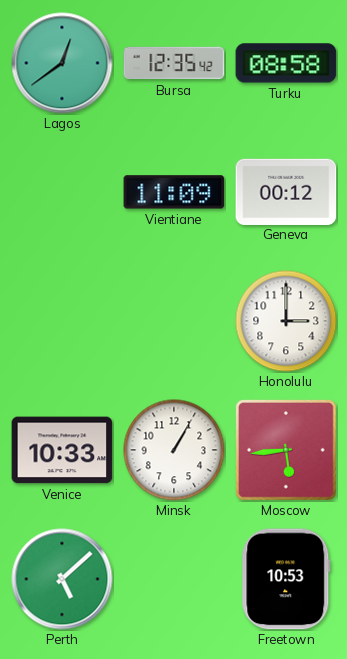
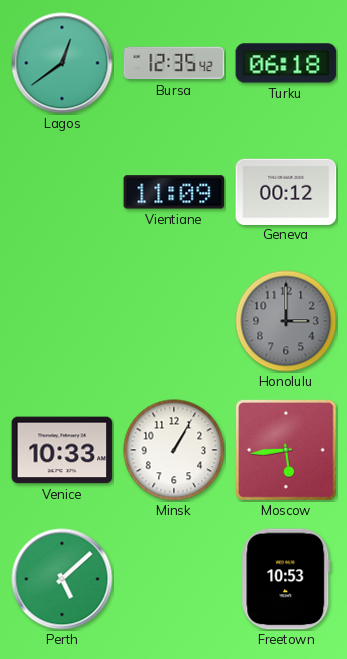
Turku: 08:58 -> 06:18
Honolulu dial: white -> grey
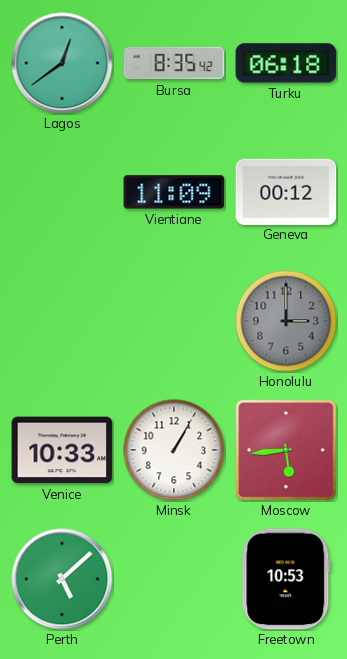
Bursa: 12:35 -> 8:35
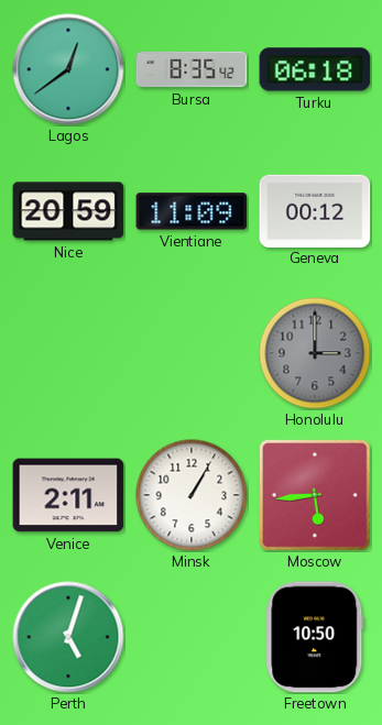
Nice: none -> 20:59
Venice: 10:33 -> 2:11
Perth: 5:08 -> 5:03
Freetown: 10:53 -> 10:50
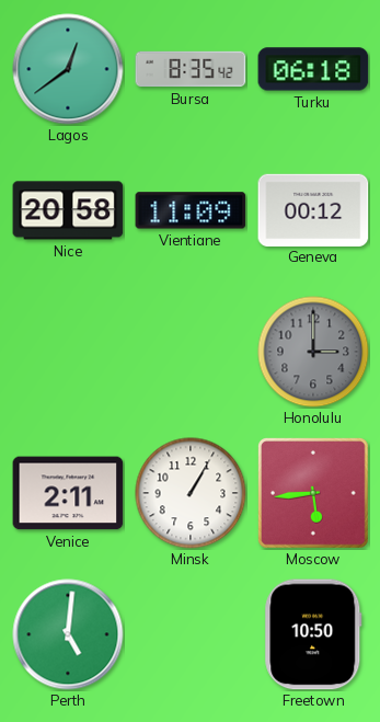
Nice: 20:59 -> 20:58
Perth: 5:03 -> 5:01
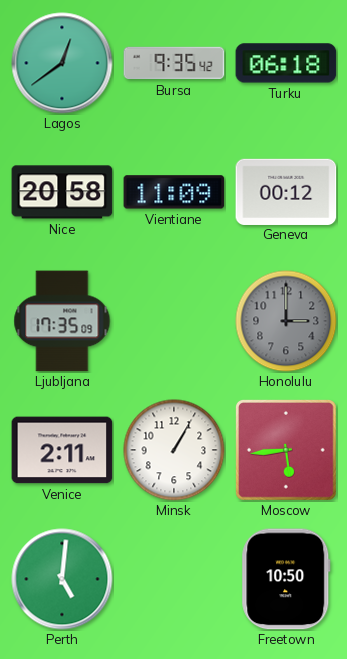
Bursa: 8:35 -> 9:35
Ljubljana: none -> 17:35
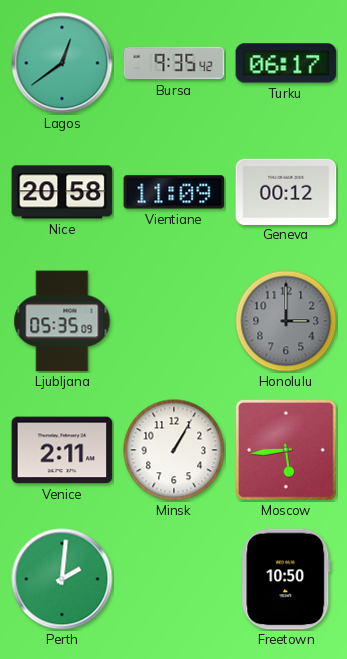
Turku: 06:18 -> 06:17
Ljubljana: 17:35 -> 05:35
Perth: 5:01 -> 2:01
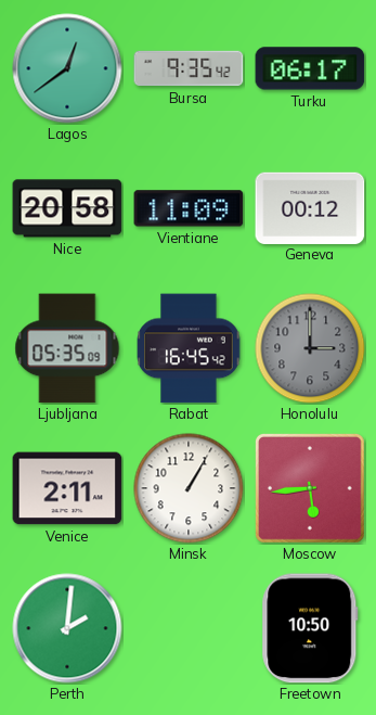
Rabat: none -> 16:45
